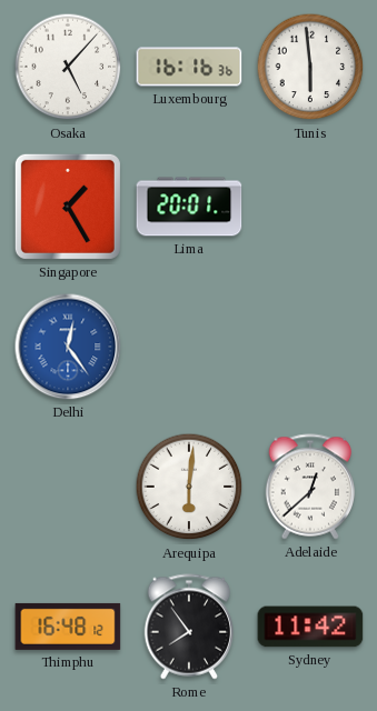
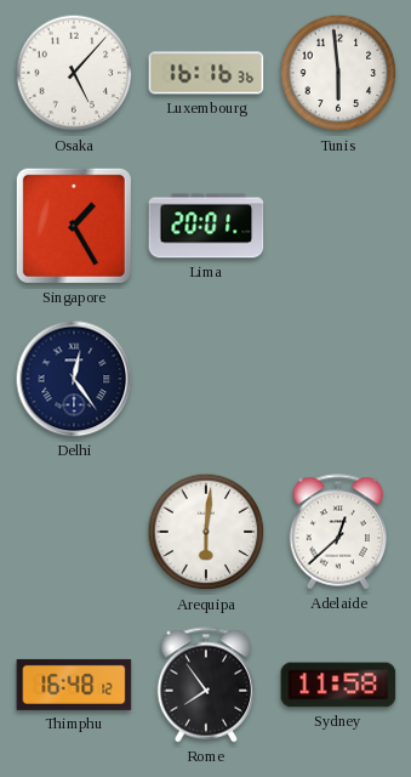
Delhi dial: blue -> navy
Sydney: 11:42 -> 11:58
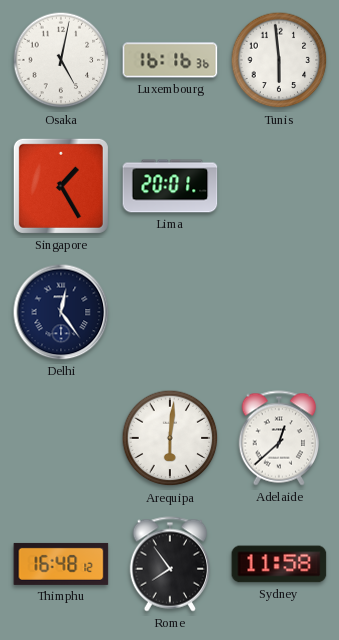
Osaka: 5:07 -> 5:02
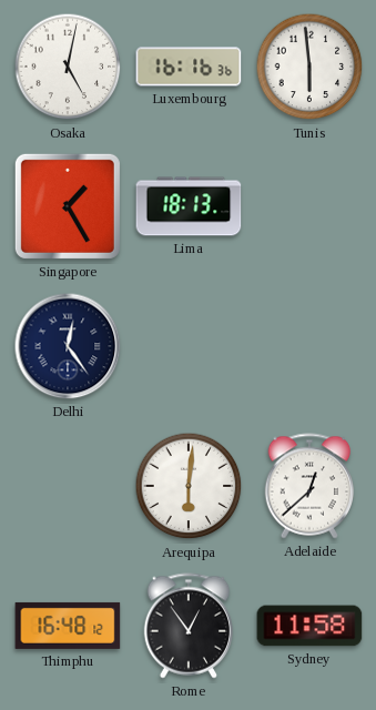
Lima: 20:01 -> 18:13
Rome: 7:54 -> 12:54
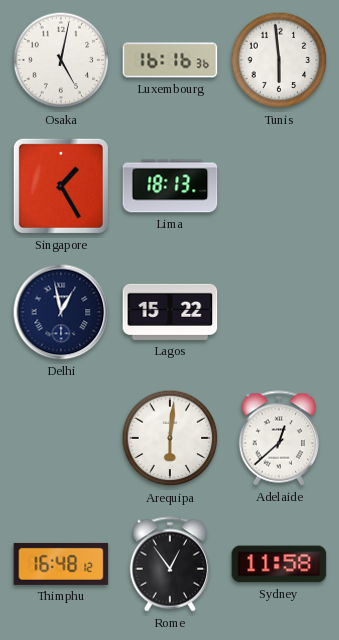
Delhi: 12:24 -> 12:58
Lagos: none -> 15:22
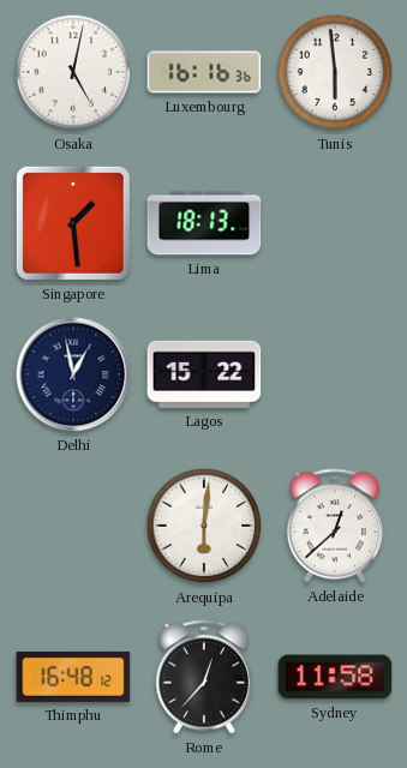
Singapore: 1:25 -> 1:29
Rome: 12:54 -> 12:37
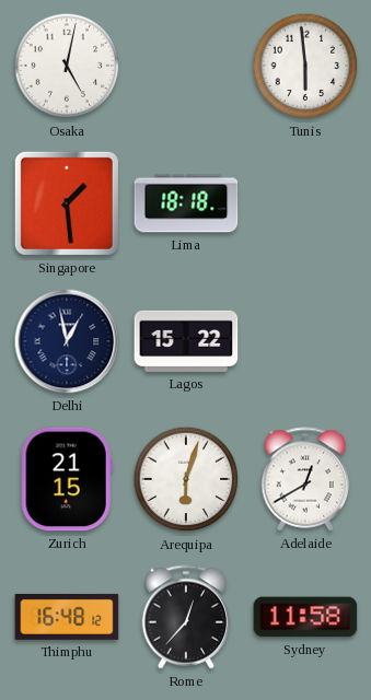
Luxembourg: 16:16 -> none
Lima: 18:13 -> 18:18
Zurich: none -> 21:15
Arequipa: 6:01 -> 6:03
Adelaide: 12:38 -> 12:40
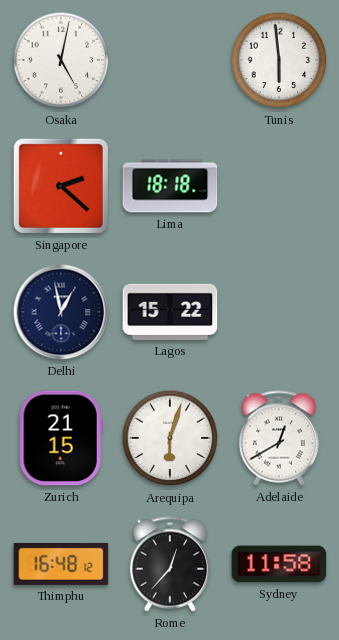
Singapore: 1:29 -> 2:22
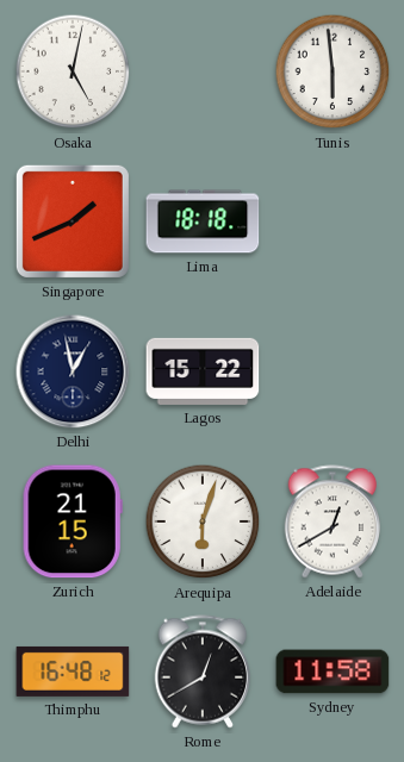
Singapore: 2:22 -> 1:41
Rome: 12:37 -> 12:40
